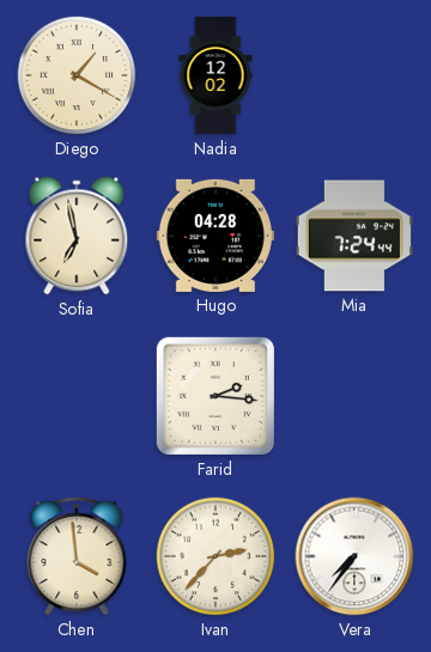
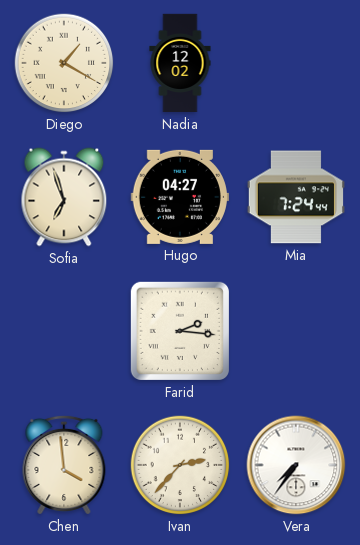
Sofia: 6:58 -> 6:57
Hugo: 04:28 -> 04:27
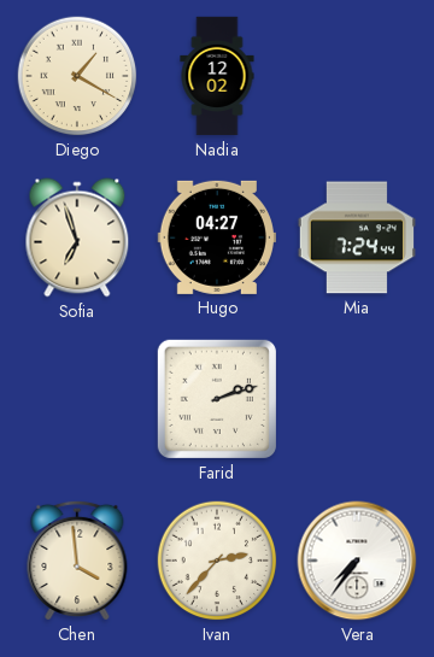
Farid: 2:16 -> 2:12
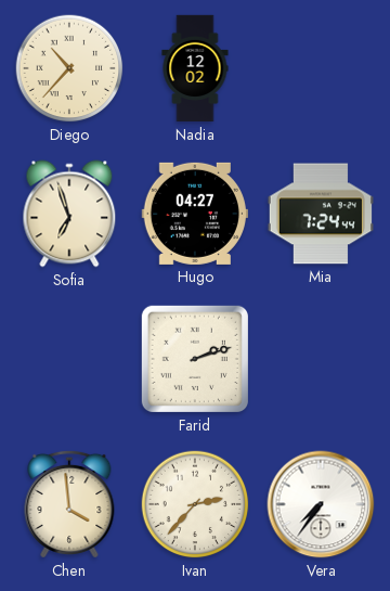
Diego: 1:20 -> 10:37
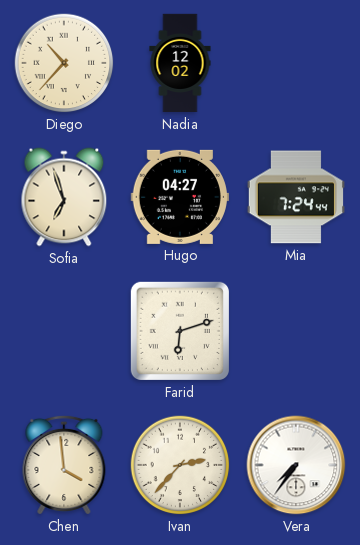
Farid: 2:12 -> 6:12
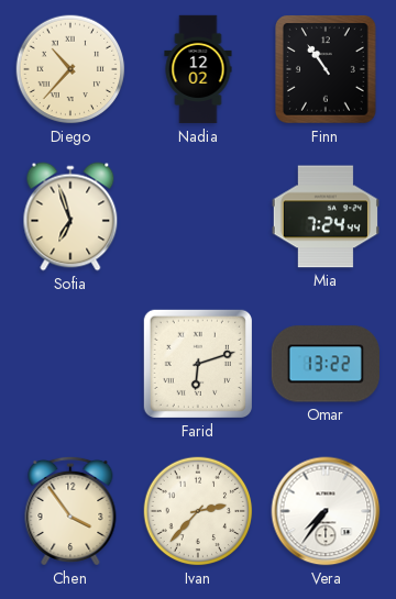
Finn: none -> 10:54
Hugo: 04:27 -> none
Omar: none -> 13:22
Chen: 3:59 -> 3:54
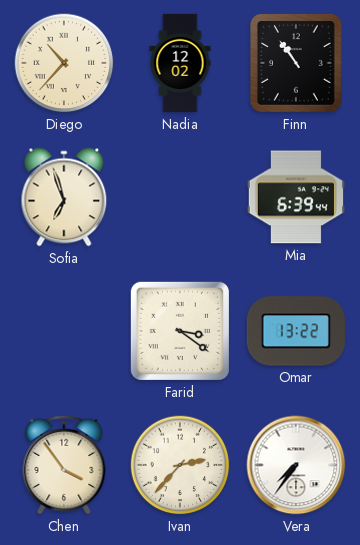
Mia: 7:24 -> 6:39
Farid: 6:12 -> 3:21
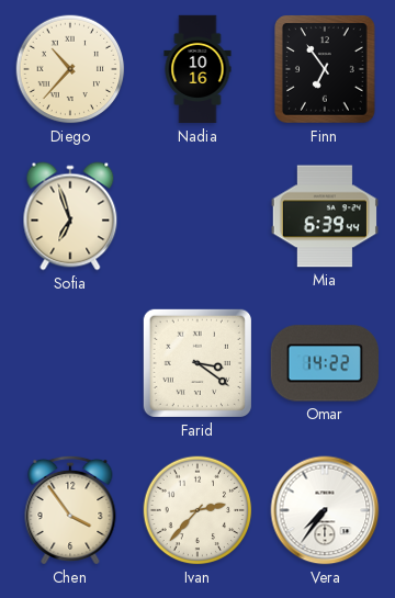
Nadia: 12:02 -> 10:16
Finn: 10:54 -> 6:54
Omar: 13:22 -> 14:22
